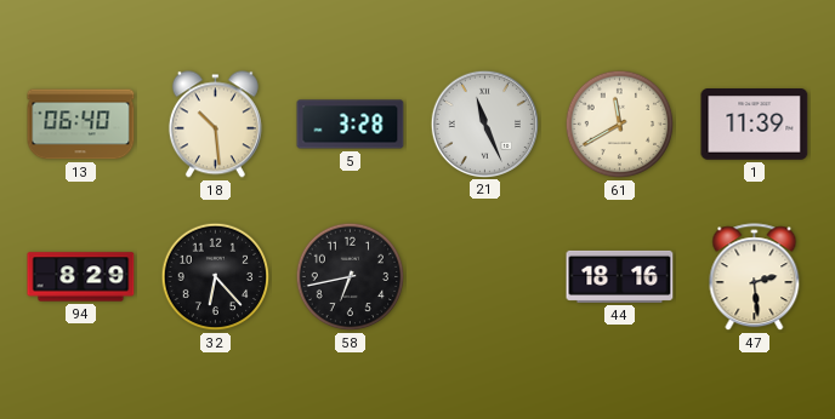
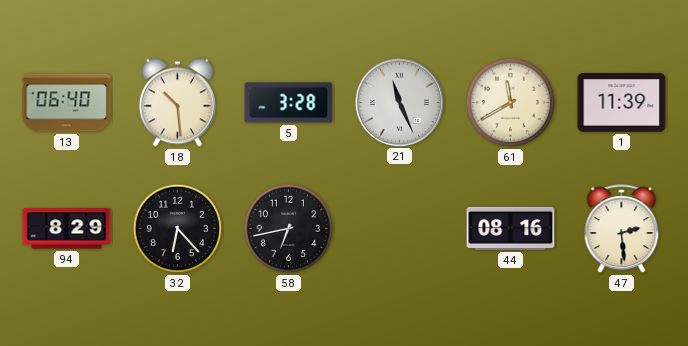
44: 18:16 -> 08:16
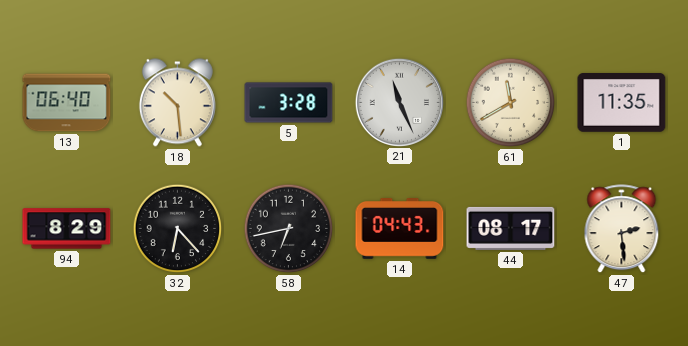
1: 11:39 -> 11:35
14: none -> 04:43
44: 08:16 -> 08:17
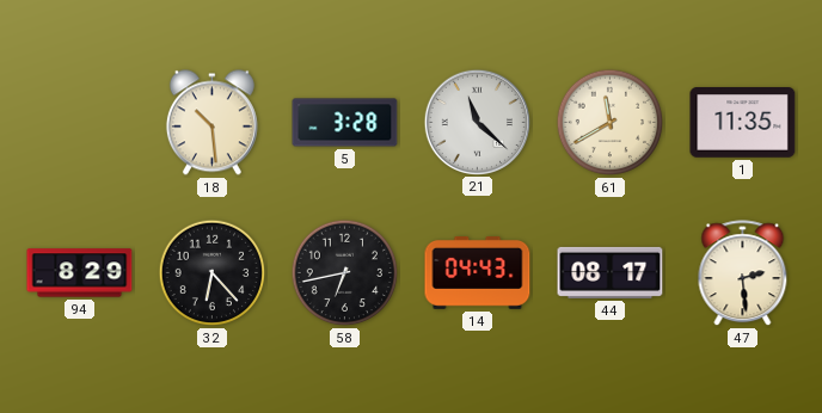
13: 06:40 -> none
21: 11:26 -> 11:22
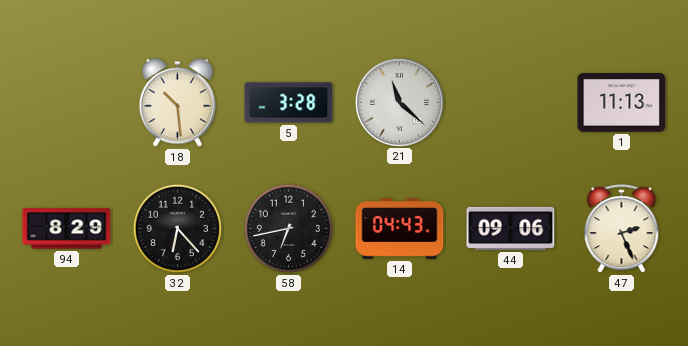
61: 11:40 -> none
1: 11:35 -> 11:13
44: 08:17 -> 09:06
47: 2:29 -> 2:26
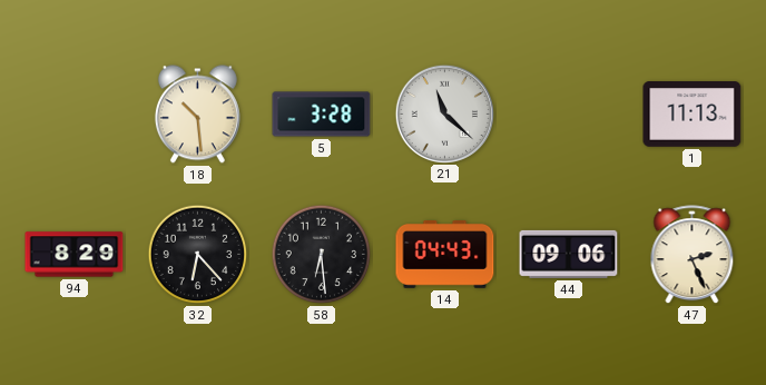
58: 6:43 -> 6:29
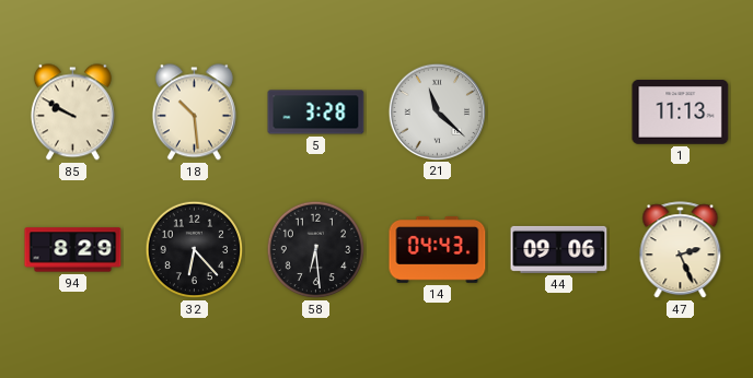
85: none -> 9:50
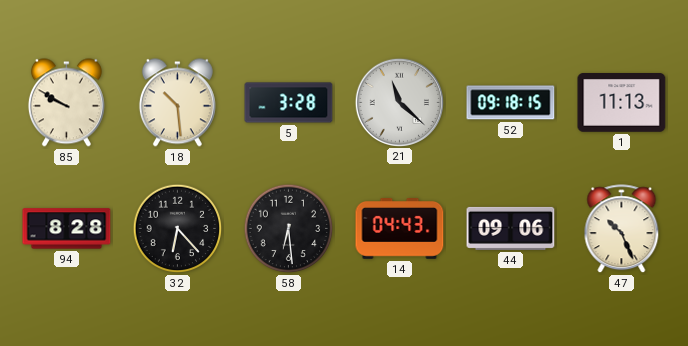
52: none -> 09:18
94: 8:29 -> 8:28
47: 2:26 -> 10:26
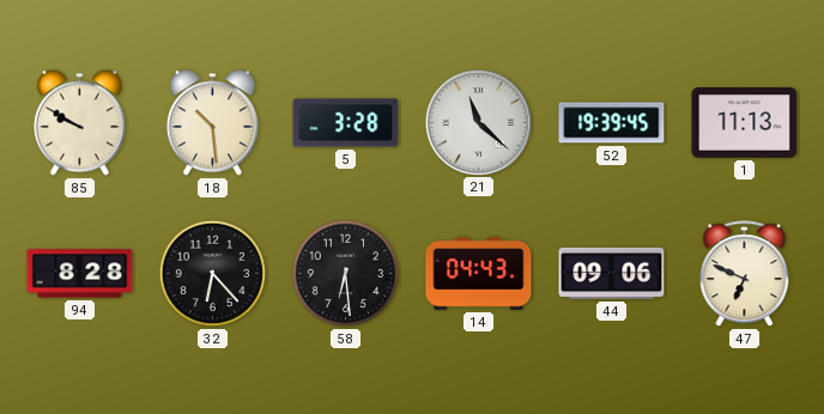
52: 09:18 -> 19:39
47: 10:26 -> 6:49
